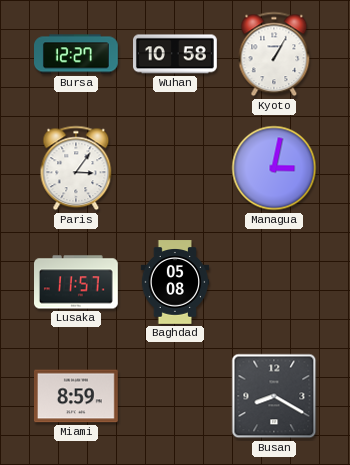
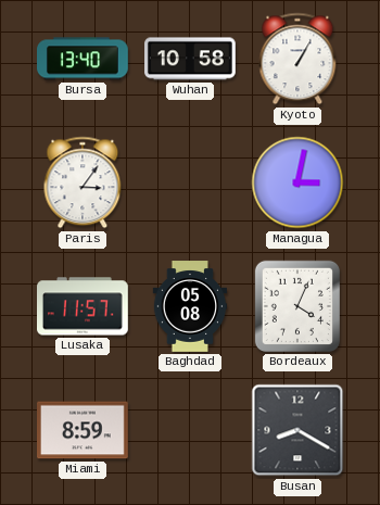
Bursa: 12:27 -> 13:40
Bordeaux: none -> 4:04
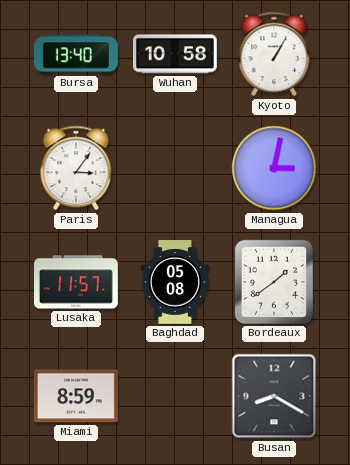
Bordeaux: 4:04 -> 1:39
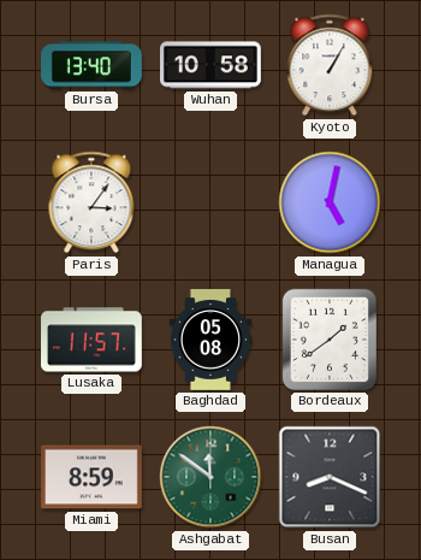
Managua: 3:02 -> 5:02
Ashgabat: none -> 11:51
Busan: 8:20 -> 8:19
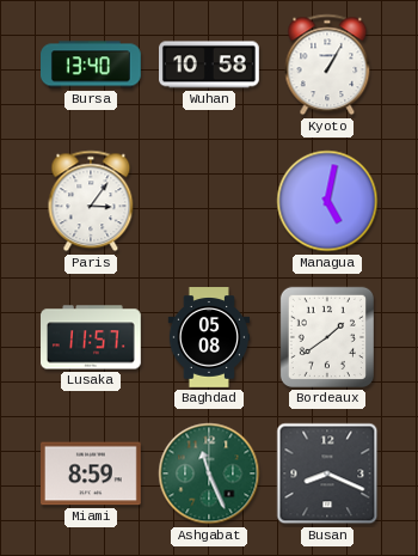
Ashgabat: 11:51 -> 11:26
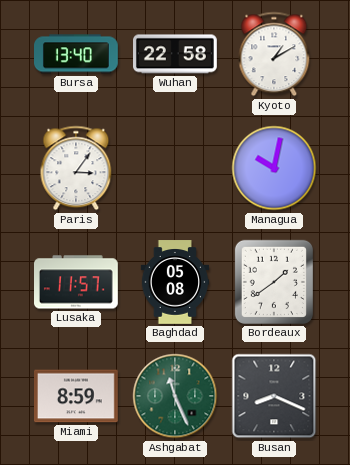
Wuhan: 10:58 -> 22:58
Kyoto: 1:05 -> 1:10
Managua: 5:02 -> 10:02
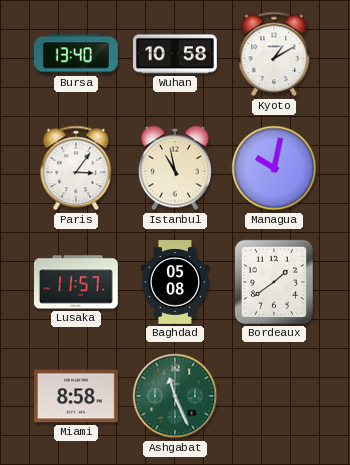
Wuhan: 22:58 -> 10:58
Istanbul: none -> 10:58
Miami: 8:59 -> 8:58
Busan: 8:19 -> none
